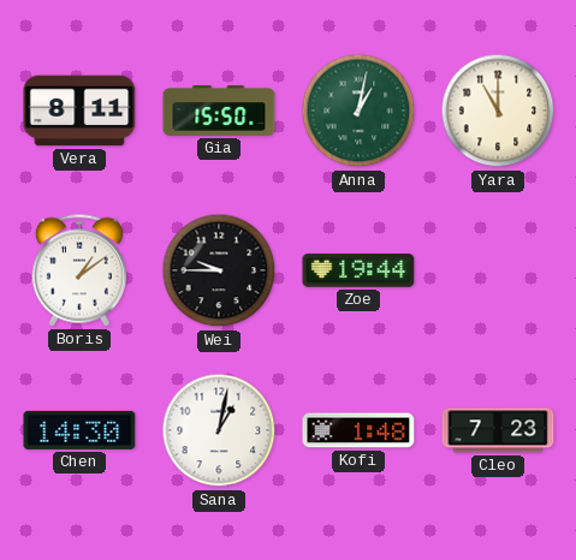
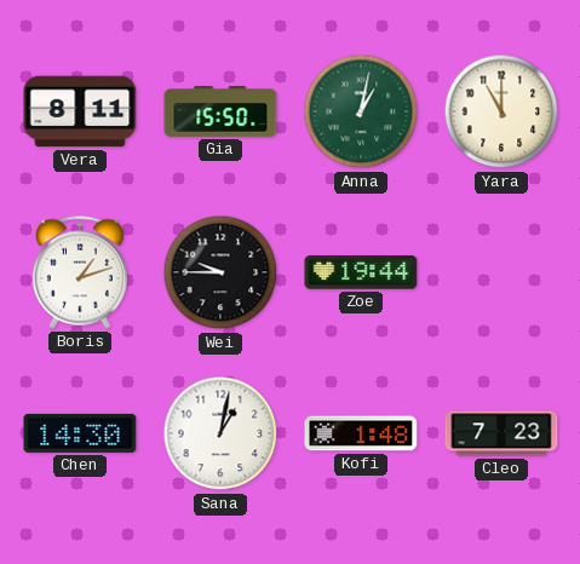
Boris: 1:09 -> 1:12
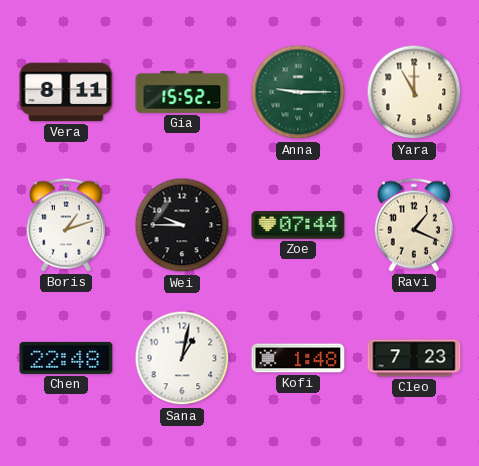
Gia: 15:50 -> 15:52
Anna: 1:02 -> 9:15
Zoe: 19:44 -> 07:44
Ravi: none -> 1:19
Chen: 14:30 -> 22:48
